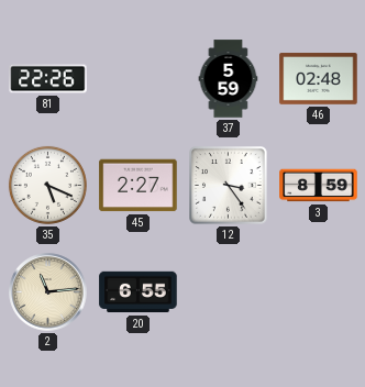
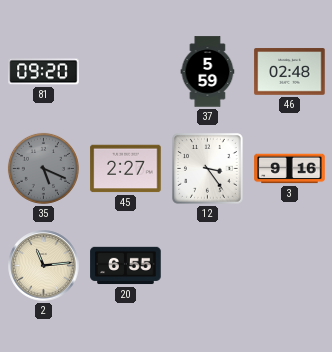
81: 22:26 -> 09:20
35 dial: white -> grey
3: 8:59 -> 9:16
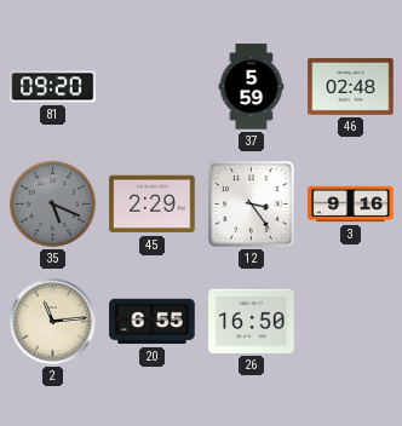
45: 2:27 -> 2:29
26: none -> 16:50
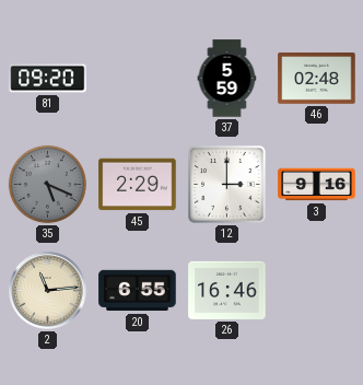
12: 3:24 -> 3:00
26: 16:50 -> 16:46
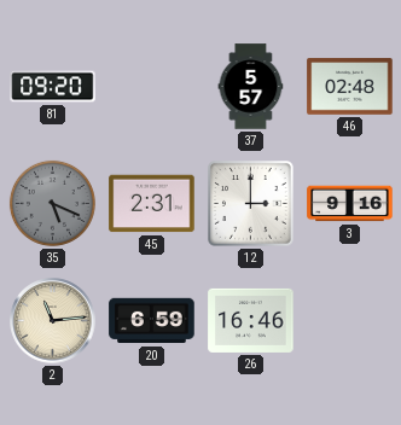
37: 5:59 -> 5:57
45: 2:29 -> 2:31
20: 6:55 -> 6:59
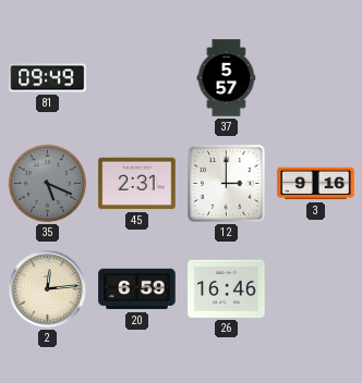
81: 09:20 -> 09:49
46: 02:48 -> none
2: 11:14 -> 12:14
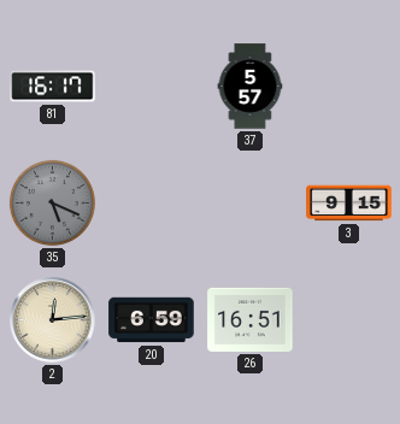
81: 09:49 -> 16:17
45: 2:31 -> none
12: 3:00 -> none
3: 9:16 -> 9:15
26: 16:46 -> 16:51
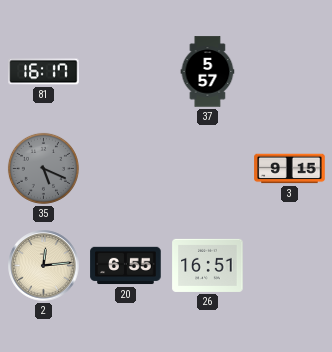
20: 6:59 -> 6:55
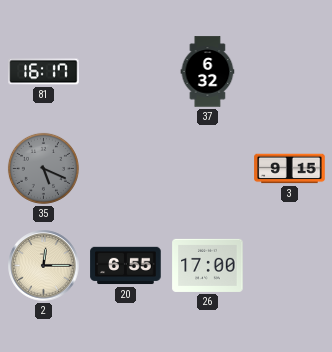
37: 5:57 -> 6:32
2: 12:14 -> 12:15
26: 16:51 -> 17:00
